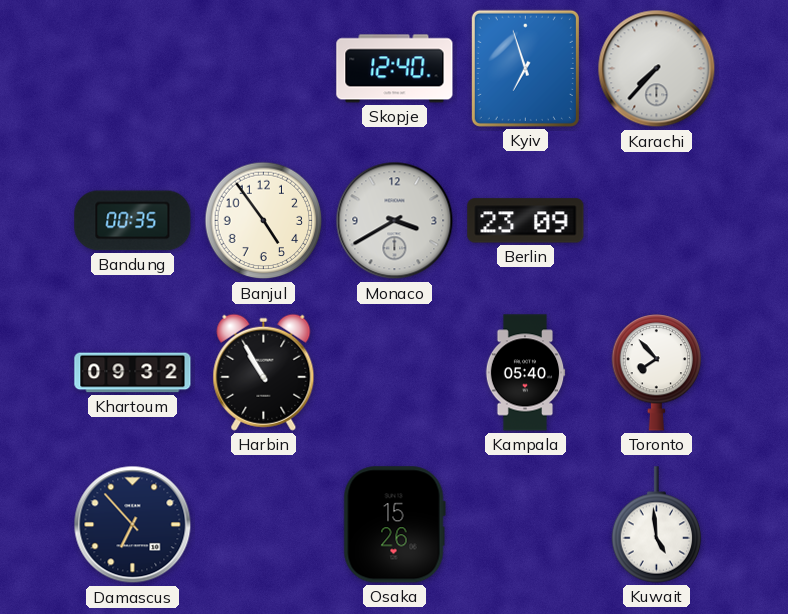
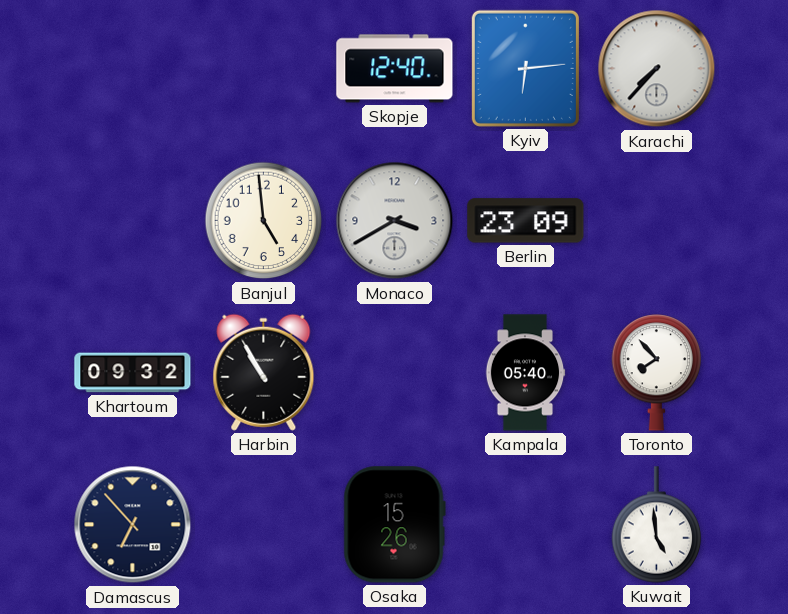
Kyiv: 6:57 -> 6:14
Bandung: 00:35 -> none
Banjul: 4:54 -> 4:59
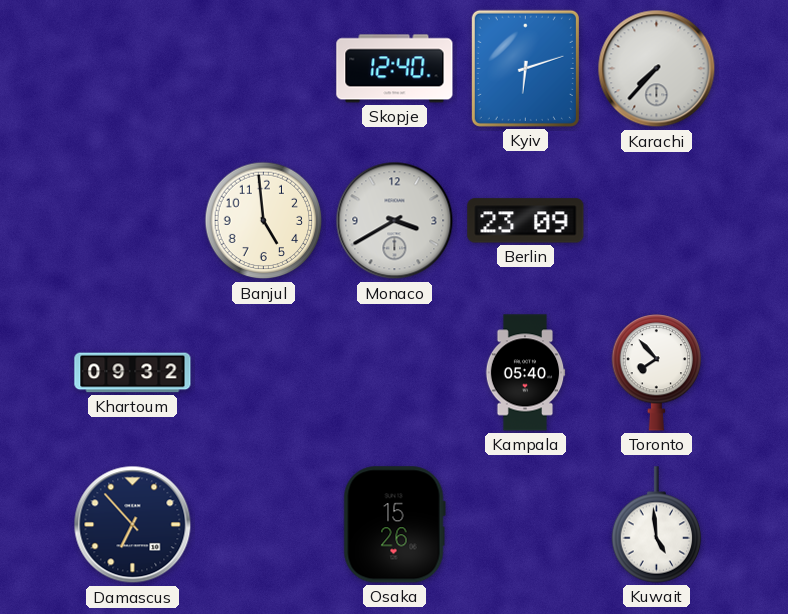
Kyiv: 6:14 -> 6:12
Harbin: 10:55 -> none
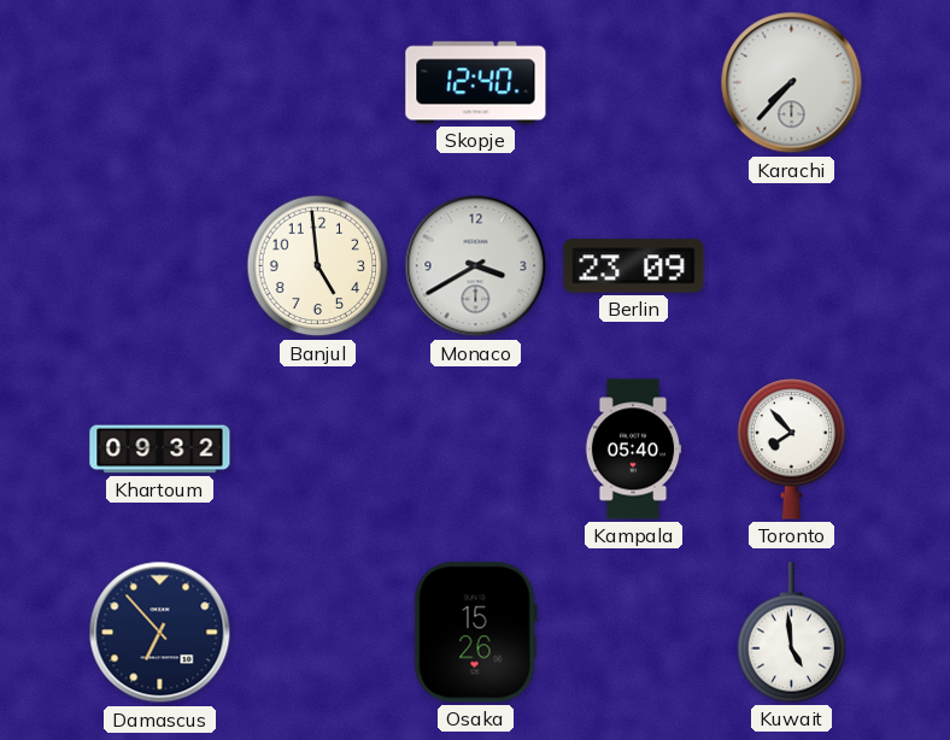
Kyiv: 6:12 -> none
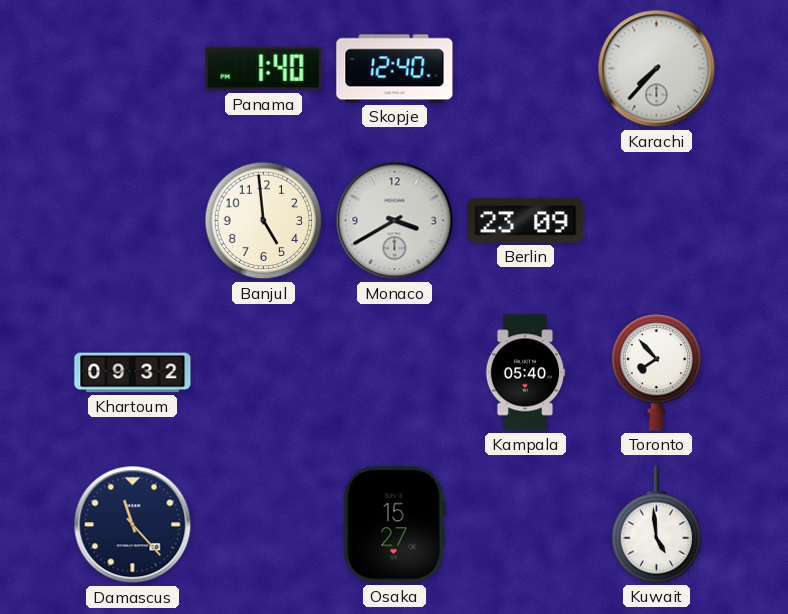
Panama: none -> 1:40
Damascus: 6:53 -> 11:23
Osaka: 15:26 -> 15:27
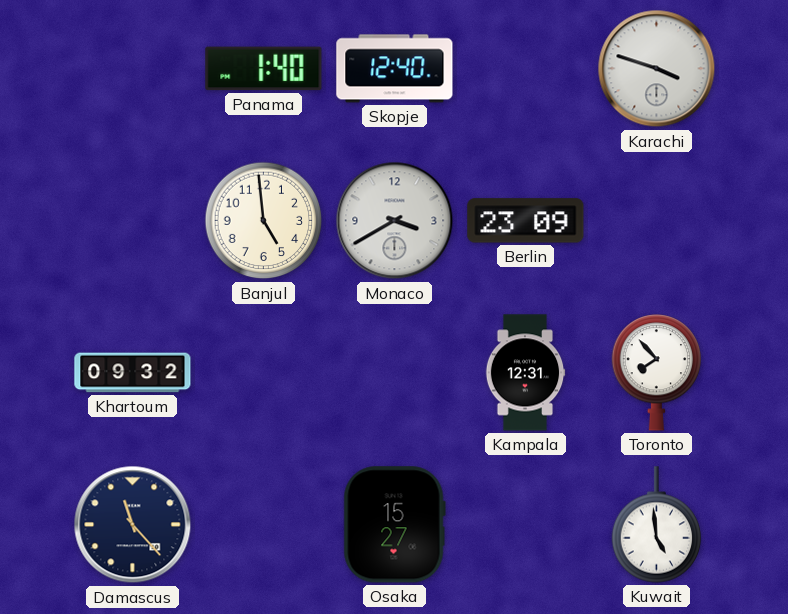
Karachi: 7:37 -> 3:48
Kampala: 05:40 -> 12:31
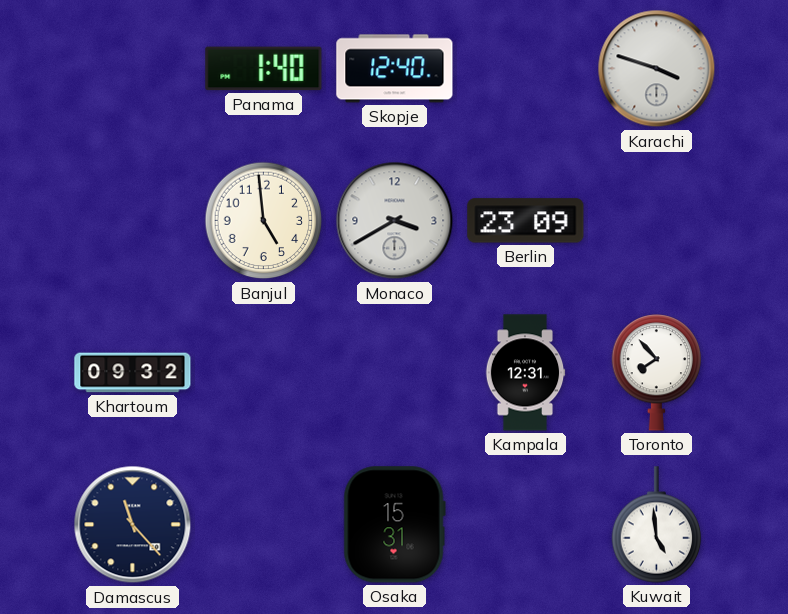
Osaka: 15:27 -> 15:31
